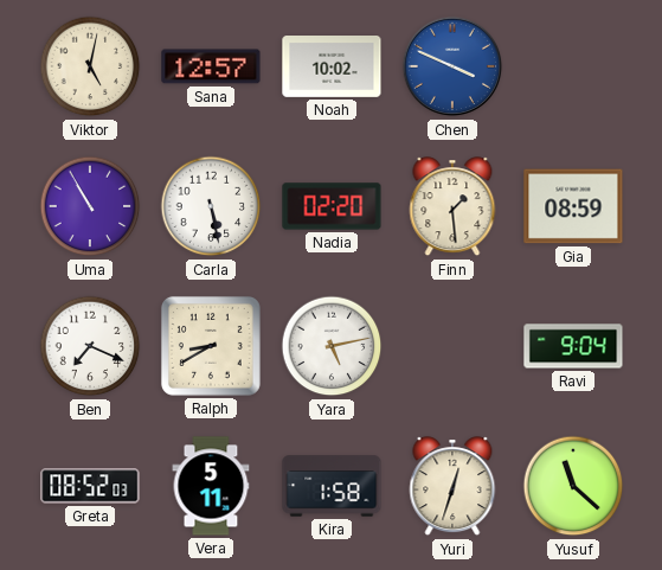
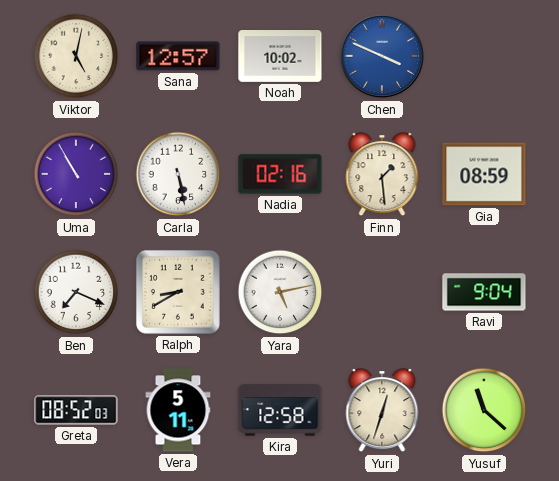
Nadia: 02:20 -> 02:16
Kira: 1:58 -> 12:58
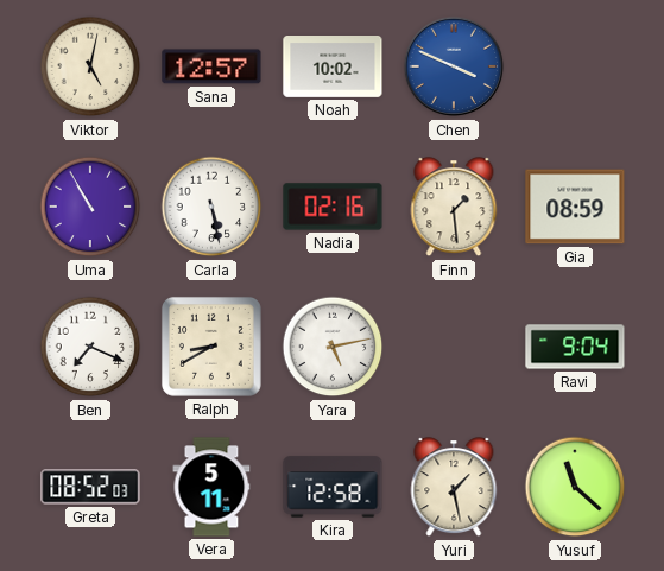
Yuri: 12:33 -> 1:28
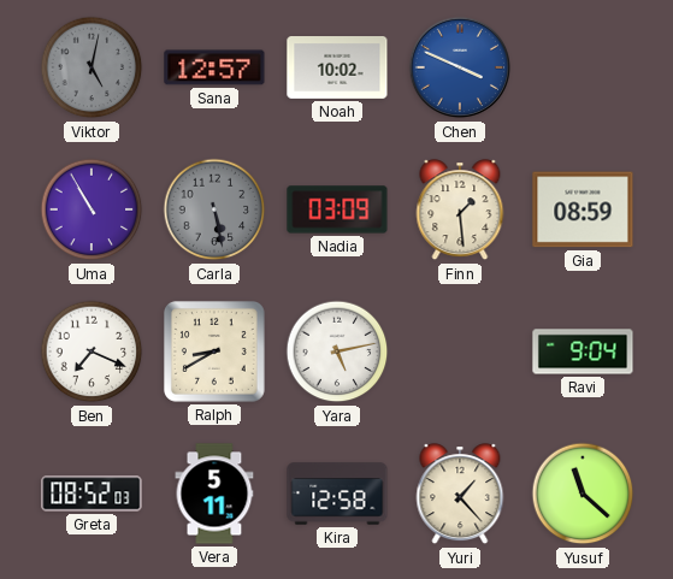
Viktor dial: cream -> grey
Carla dial: white -> grey
Nadia: 02:16 -> 03:09
Yuri: 1:28 -> 1:23
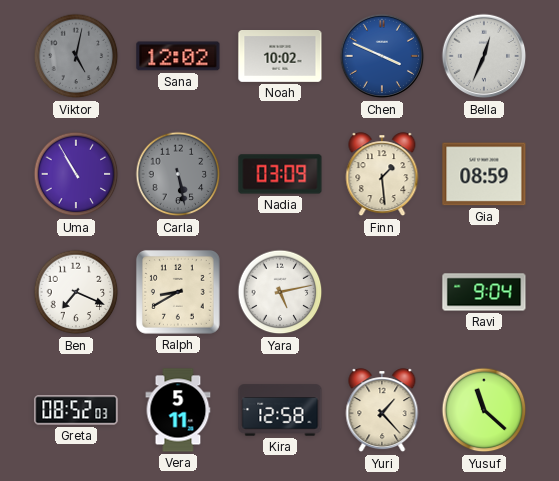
Sana: 12:57 -> 12:02
Bella: none -> 12:34
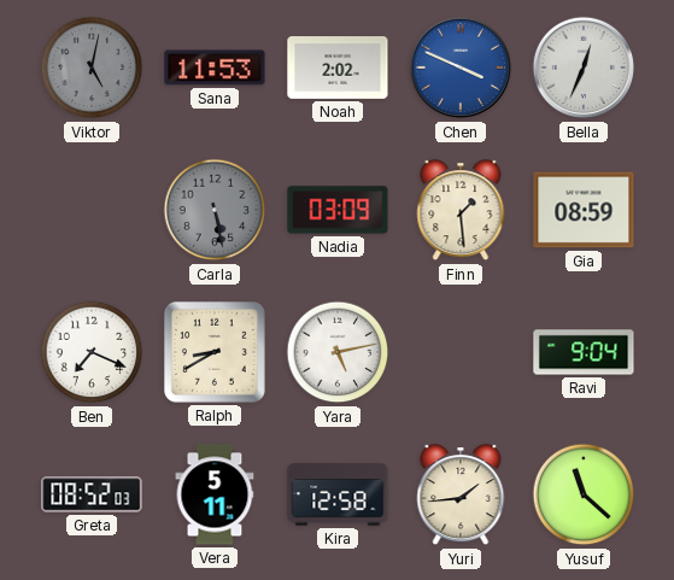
Sana: 12:02 -> 11:53
Noah: 10:02 -> 2:02
Uma: 10:55 -> none
Yuri: 1:23 -> 1:44
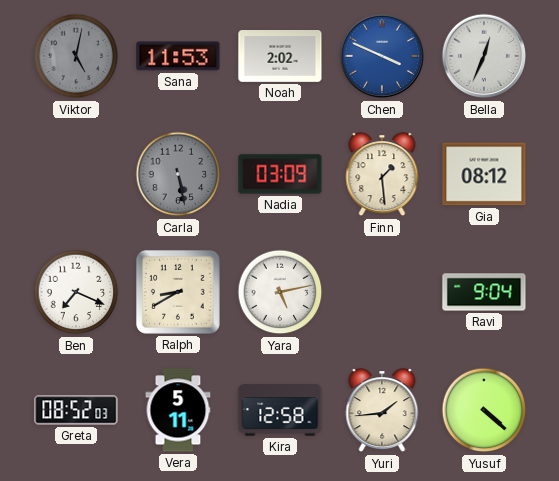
Gia: 08:59 -> 08:12
Yusuf: 11:22 -> 4:22
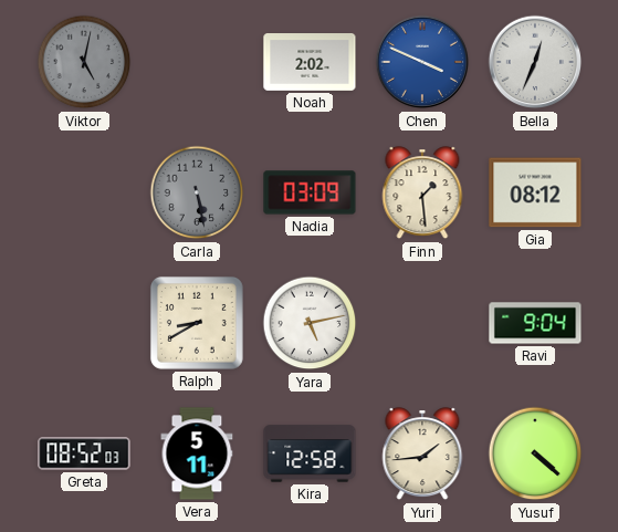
Sana: 11:53 -> none
Ben: 7:19 -> none
